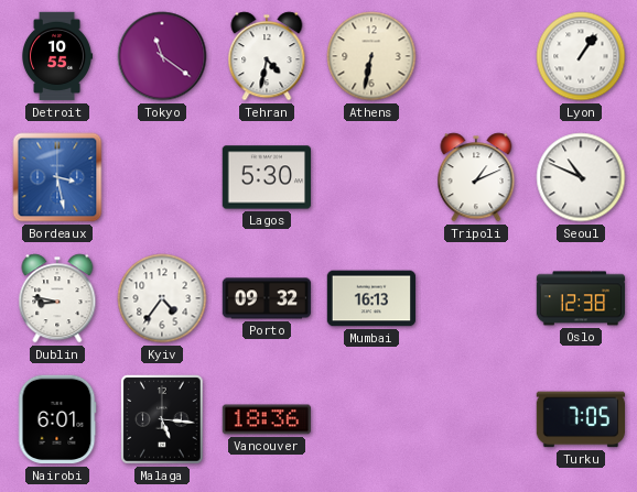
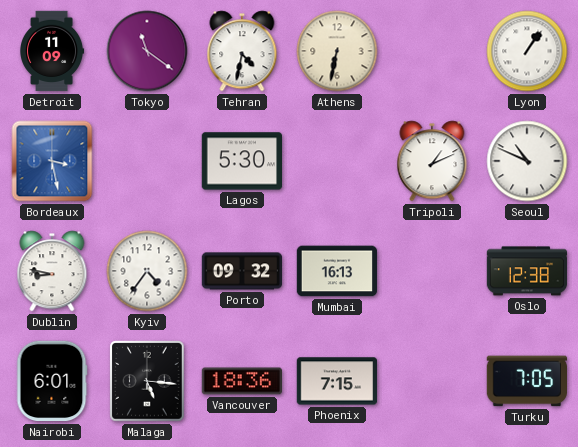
Detroit: 10:55 -> 11:09
Phoenix: none -> 7:15
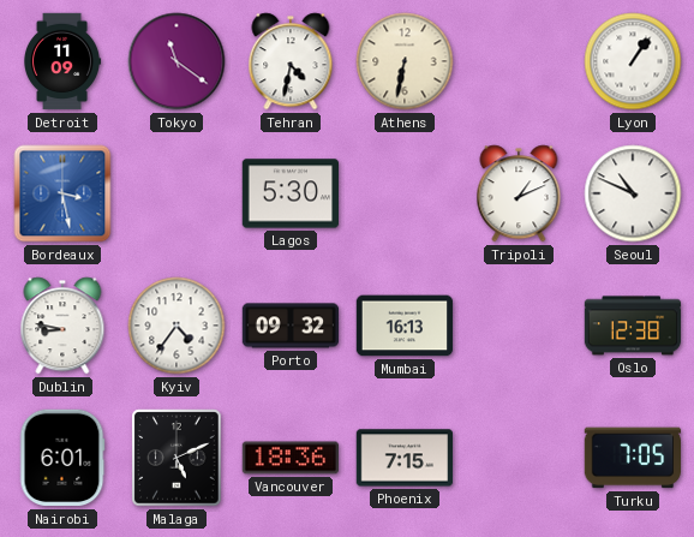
Malaga: 5:16 -> 5:11
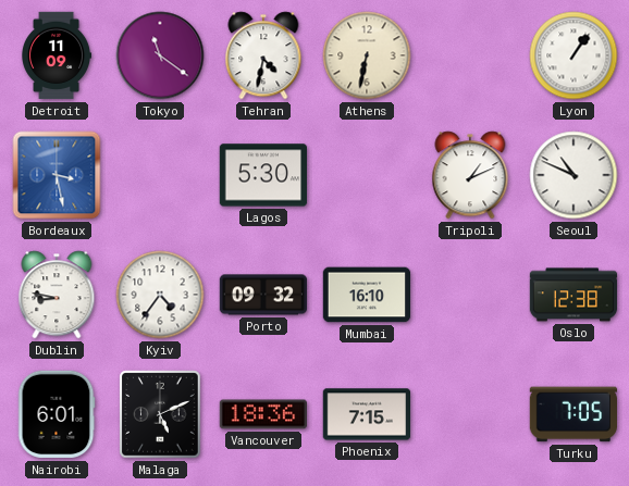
Mumbai: 16:13 -> 16:10
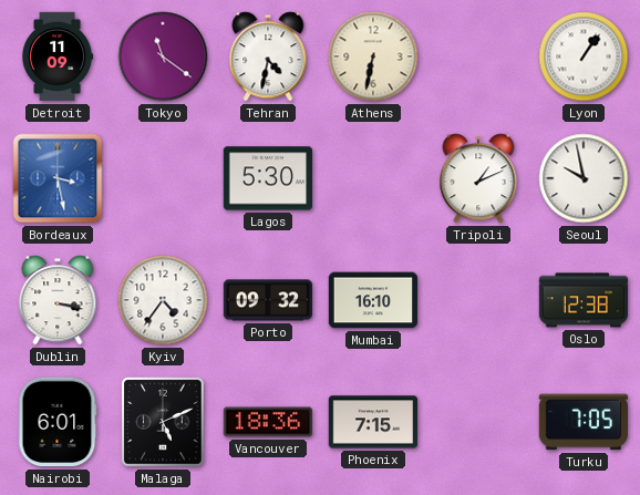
Seoul: 10:49 -> 9:58
Dublin: 8:47 -> 3:17
